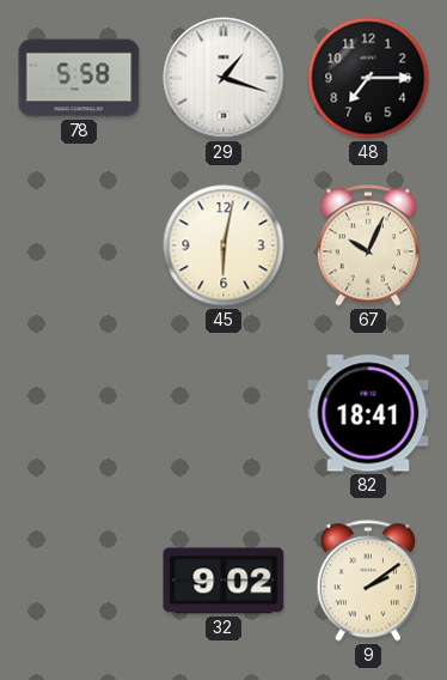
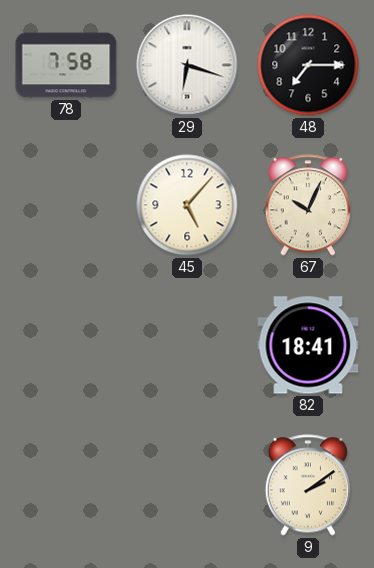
78: 5:58 -> 7:58
29: 1:18 -> 6:18
45: 6:02 -> 5:07
32: 9:02 -> none
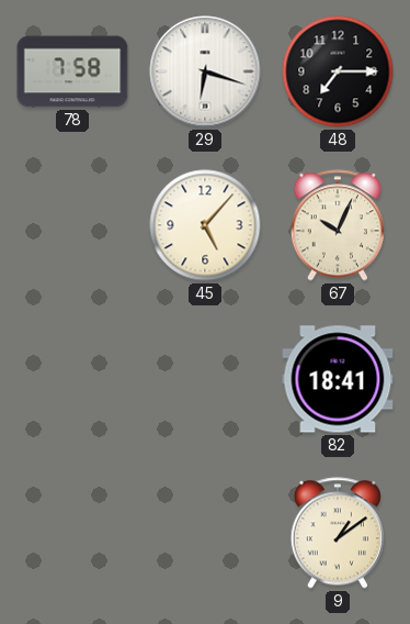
9: 2:09 -> 1:09
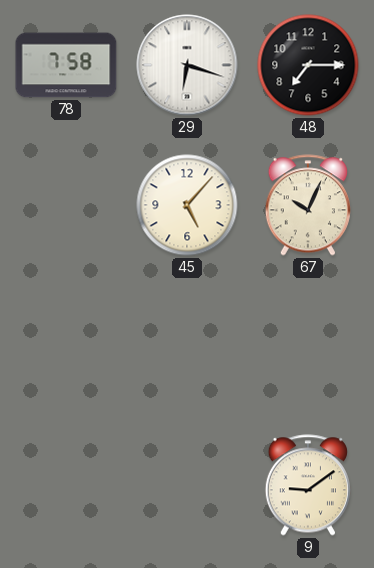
82: 18:41 -> none
9: 1:09 -> 9:09
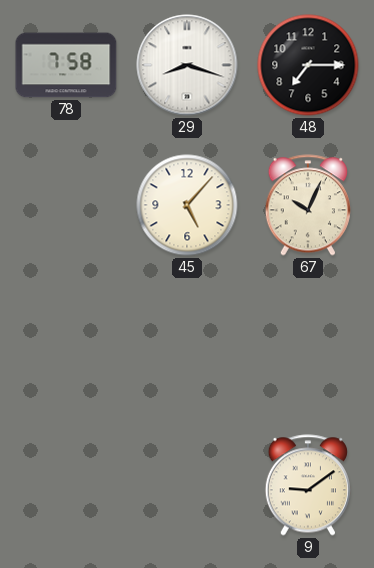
29: 6:18 -> 8:18
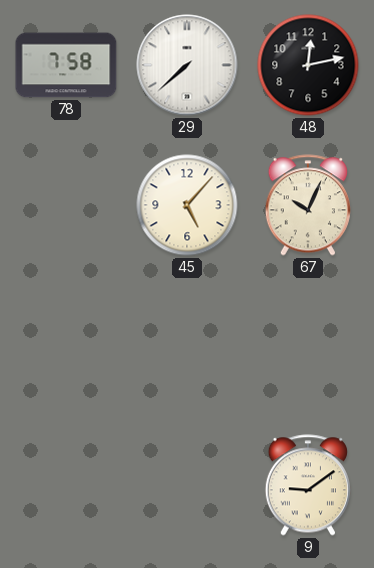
29: 8:18 -> 7:38
48: 7:15 -> 12:13
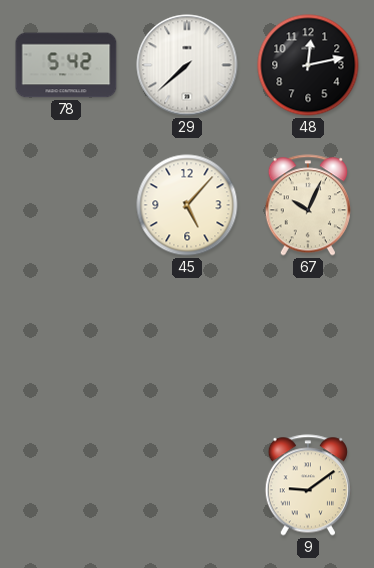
78: 7:58 -> 5:42
